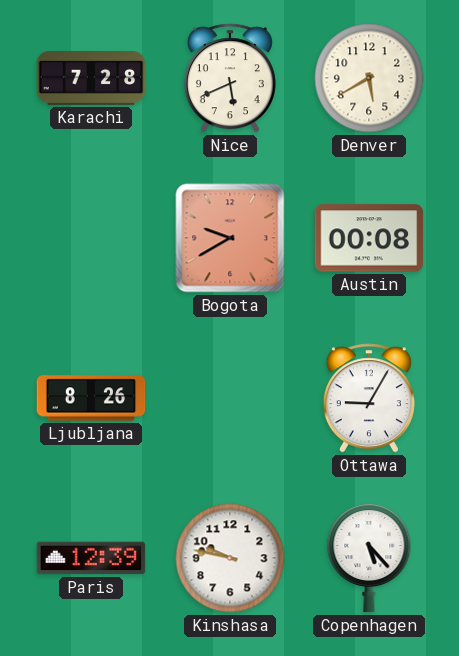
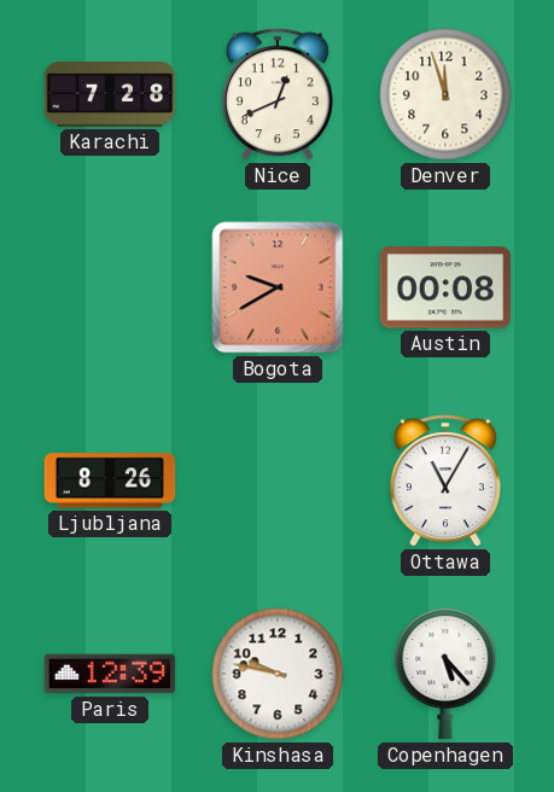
Nice: 5:41 -> 12:41
Denver: 5:40 -> 11:57
Ottawa: 9:05 -> 11:05
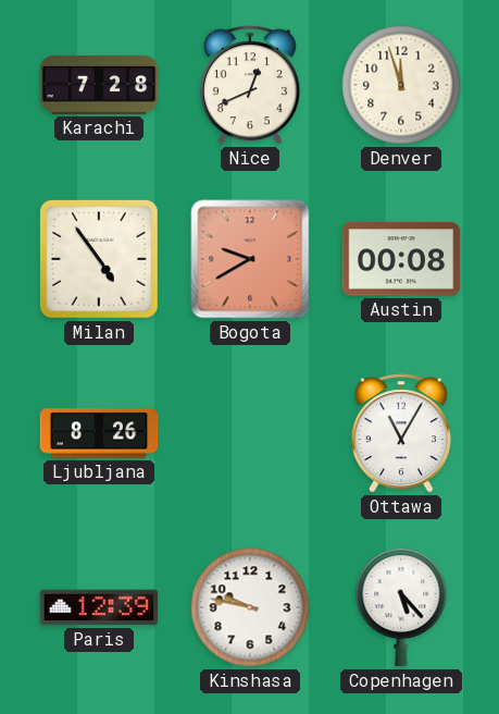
Milan: none -> 4:54
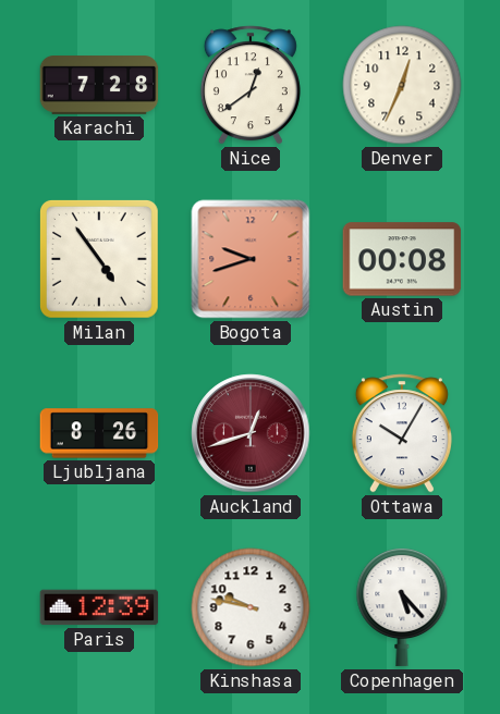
Nice: 12:41 -> 12:39
Denver: 11:57 -> 12:34
Bogota: 9:40 -> 9:42
Auckland: none -> 12:42
Ottawa: 11:05 -> 10:05
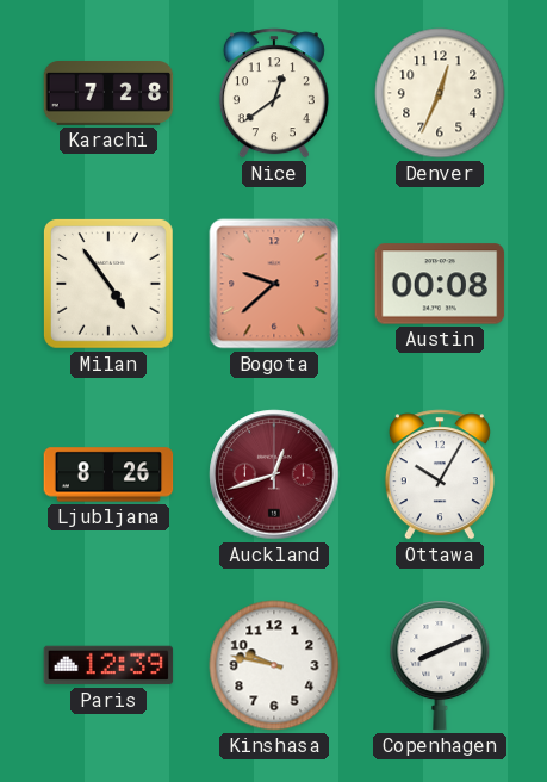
Bogota: 9:42 -> 9:38
Copenhagen: 5:23 -> 8:11
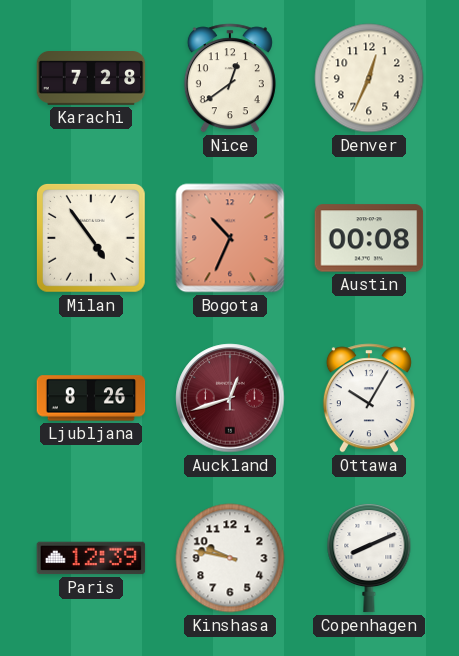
Bogota: 9:38 -> 10:34
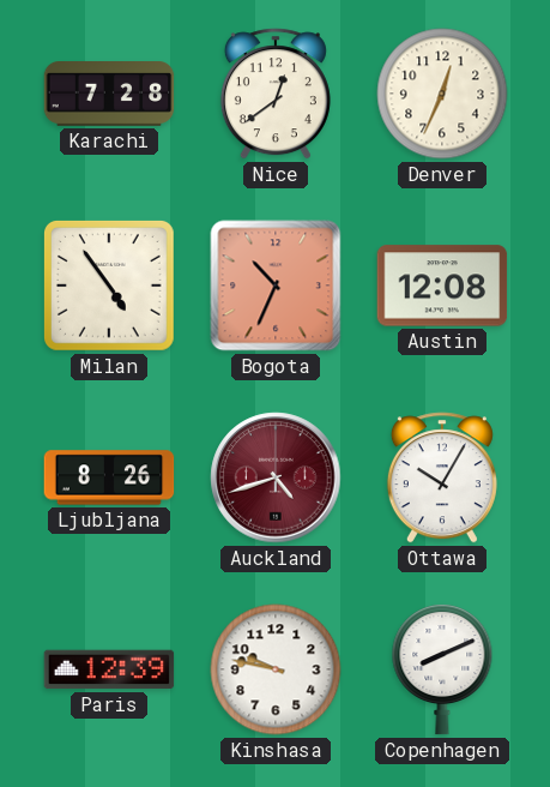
Austin: 00:08 -> 12:08
Auckland: 12:42 -> 4:42
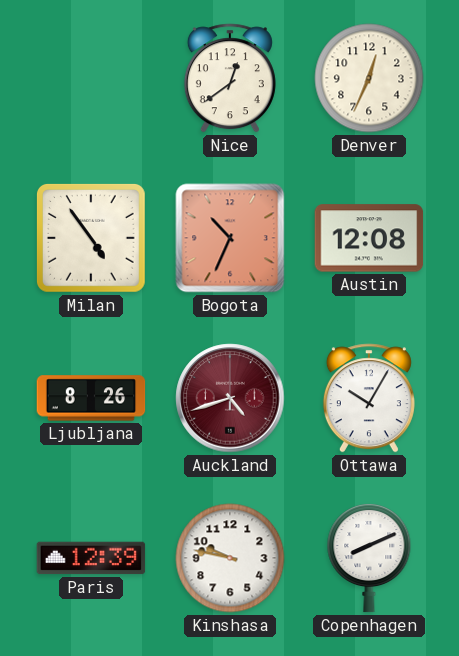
Karachi: 7:28 -> none
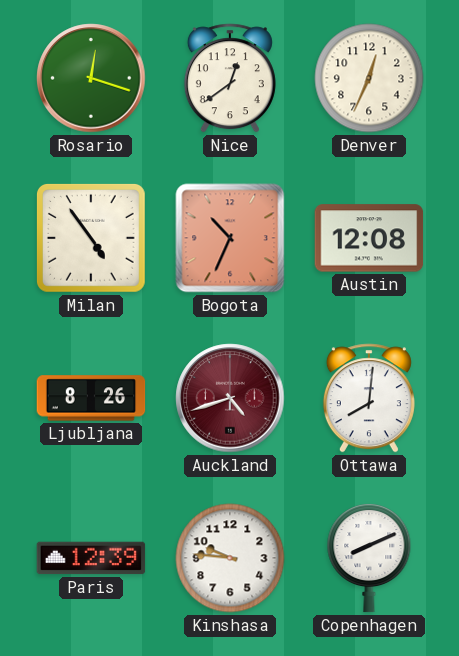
Rosario: none -> 12:18
Ottawa: 10:05 -> 8:01
Kinshasa: 9:47 -> 9:46
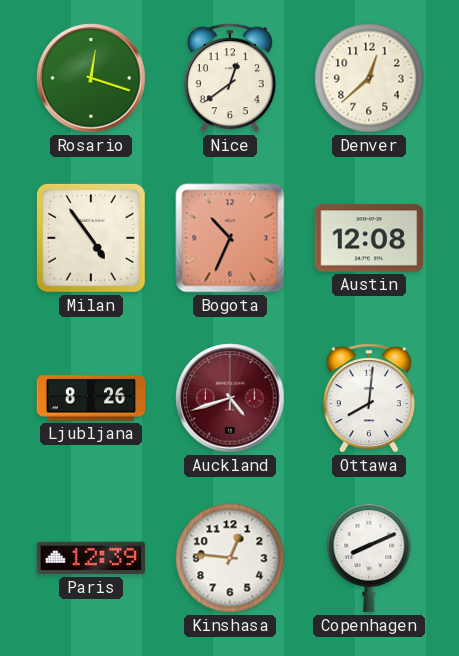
Denver: 12:34 -> 12:38
Kinshasa: 9:46 -> 12:46
